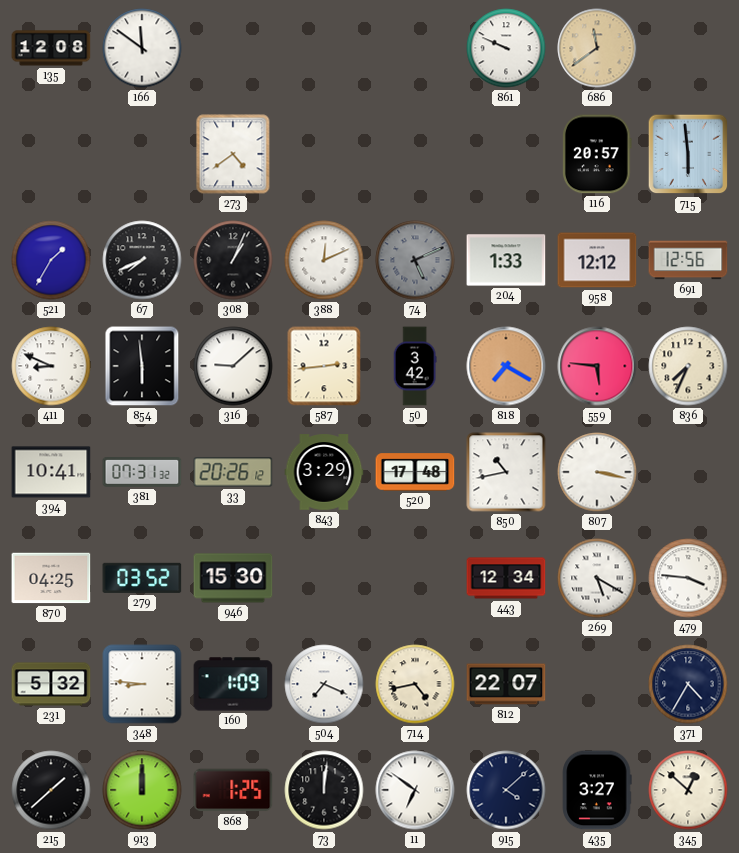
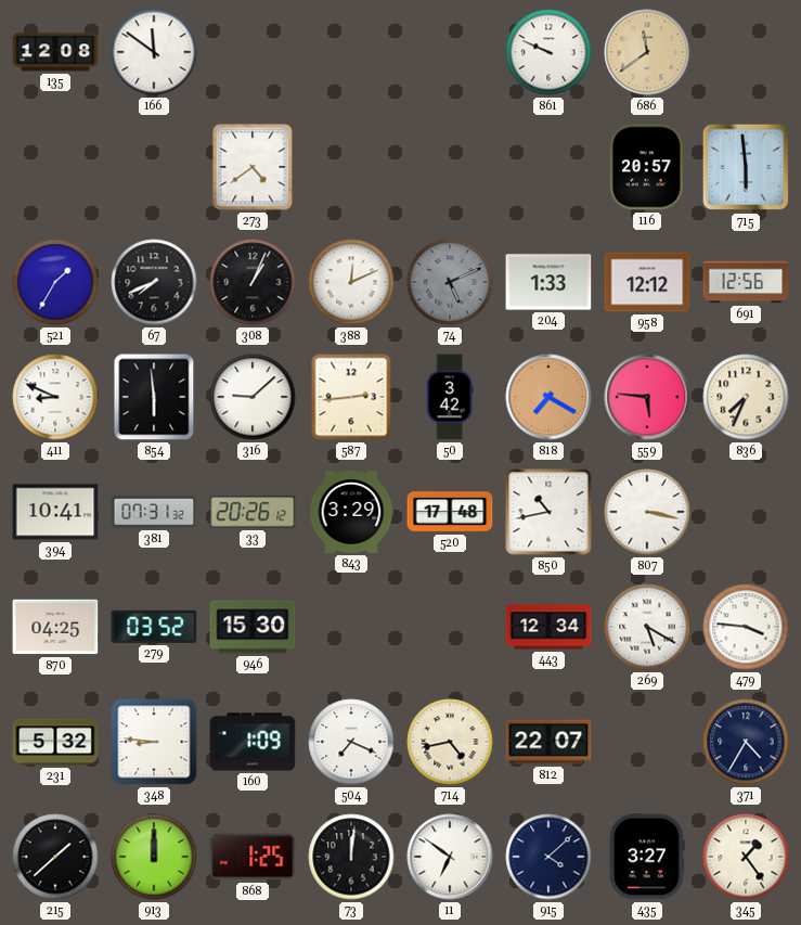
345: 12:52 -> 1:24
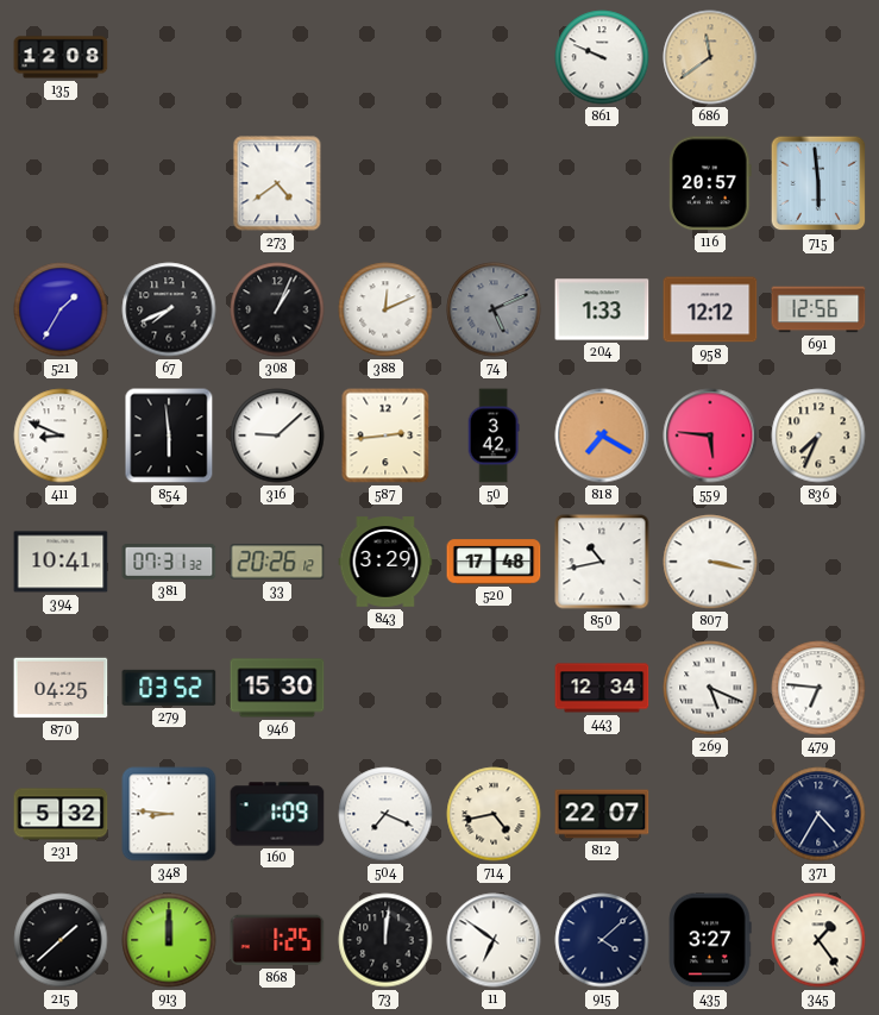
166: 11:51 -> none
269: 5:20 -> 5:19
479: 3:46 -> 6:46
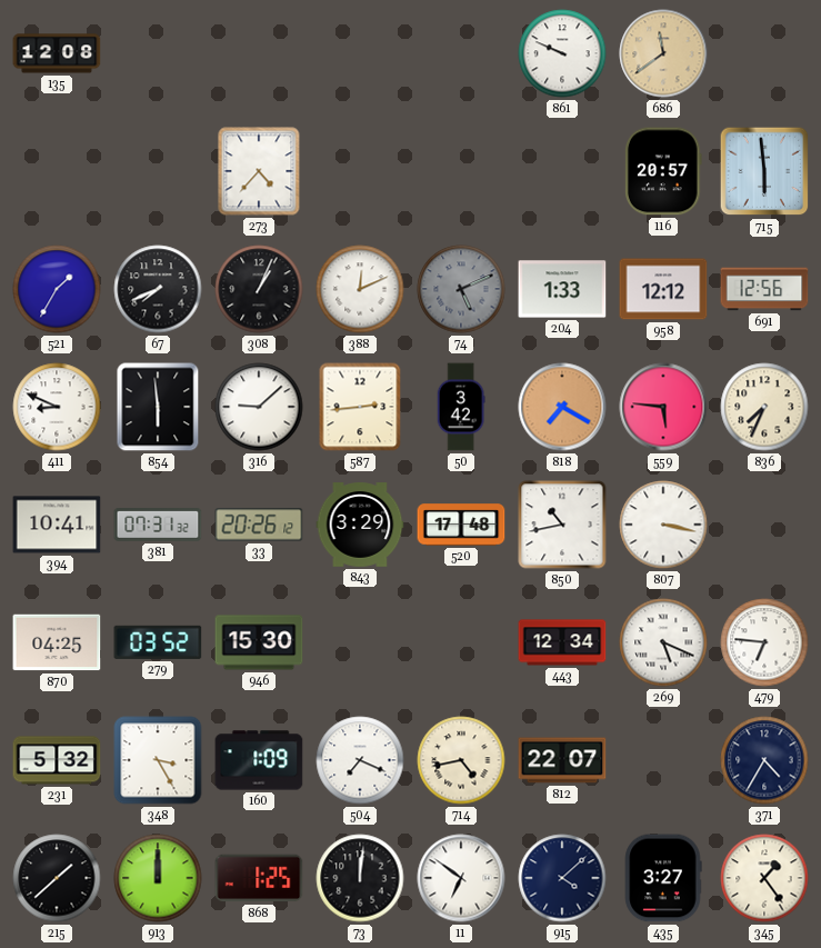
273: 4:39 -> 4:37
348: 8:46 -> 3:25
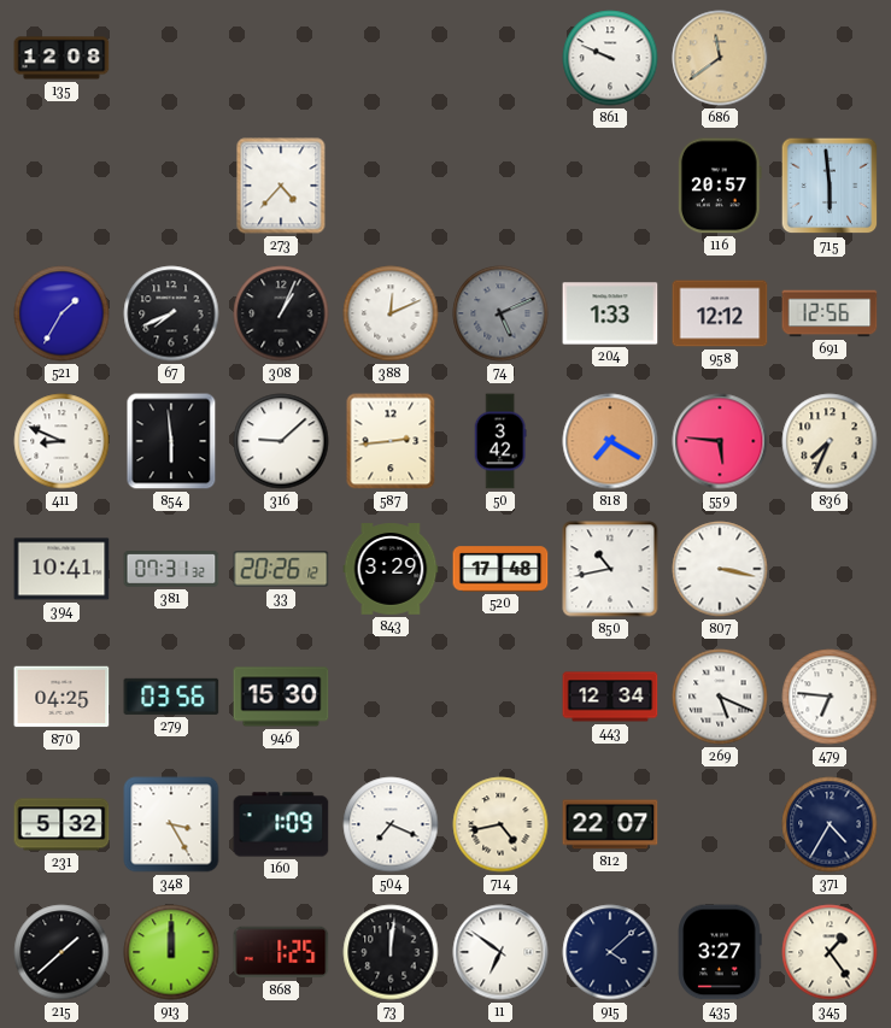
279: 03:52 -> 03:56
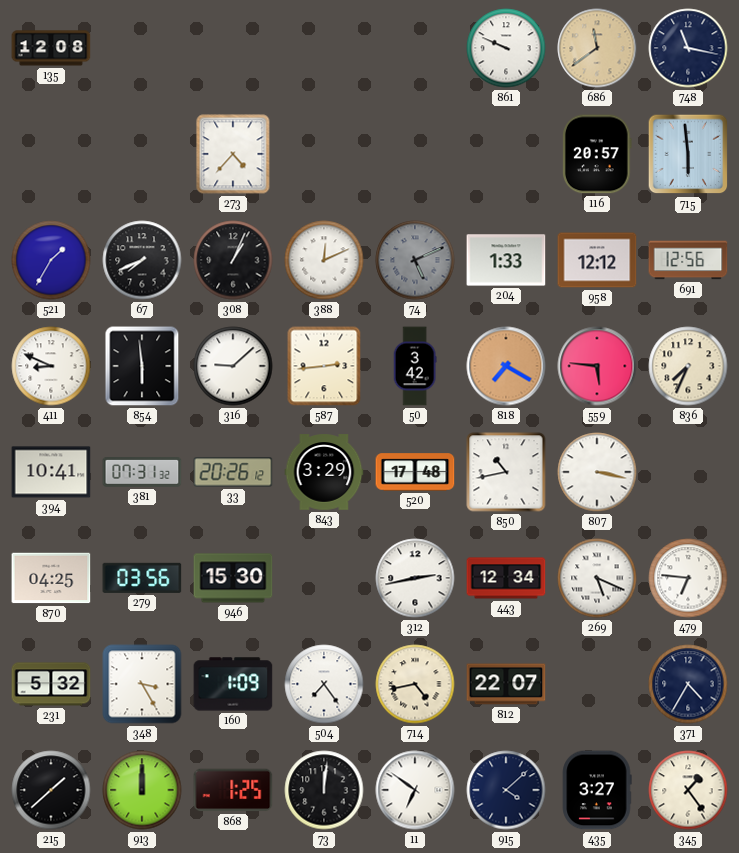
748: none -> 11:17
312: none -> 2:43
504: 7:19 -> 7:24
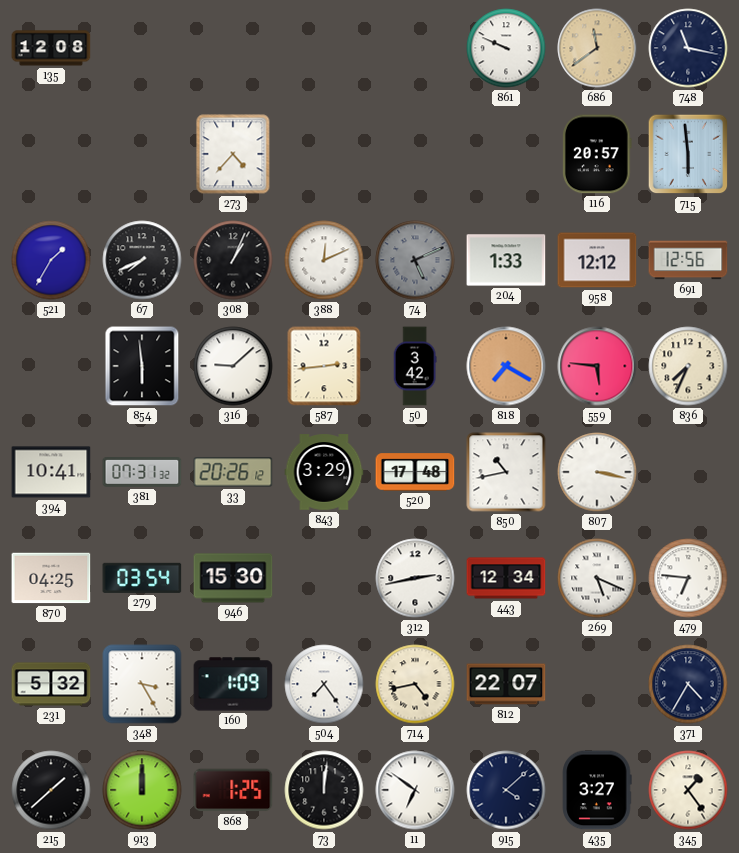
411: 8:49 -> none
279: 03:56 -> 03:54
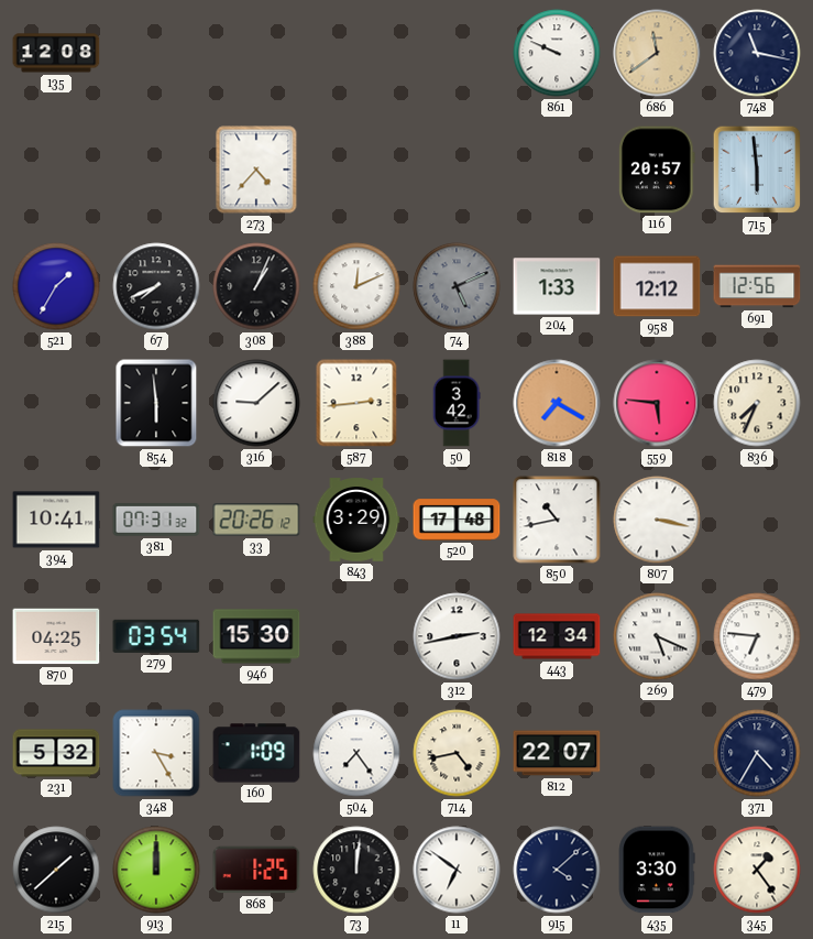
435: 3:27 -> 3:30
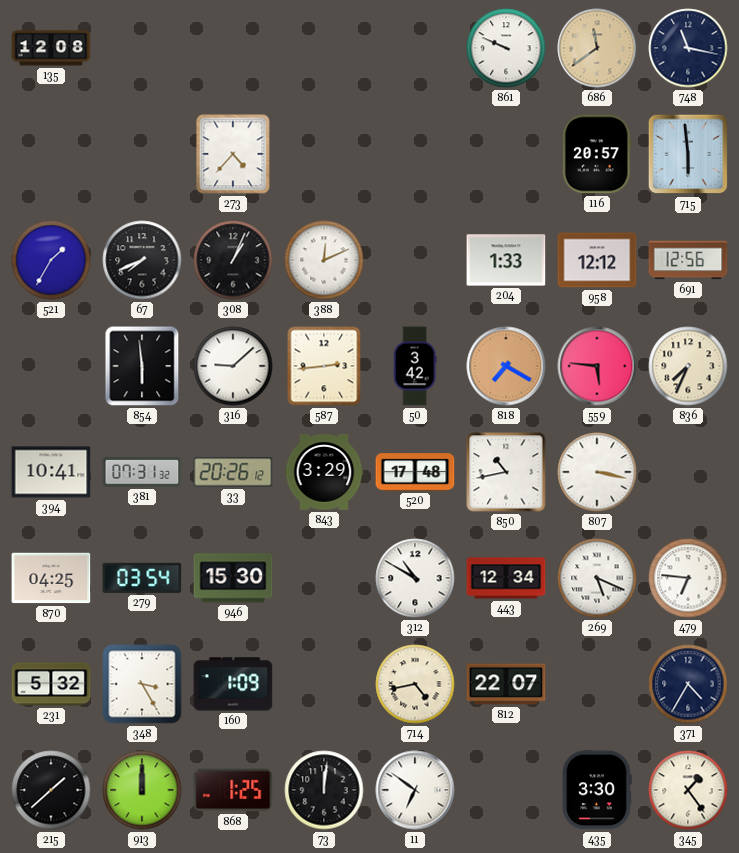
74: 5:11 -> none
312: 2:43 -> 10:50
504: 7:24 -> none
915: 4:08 -> none
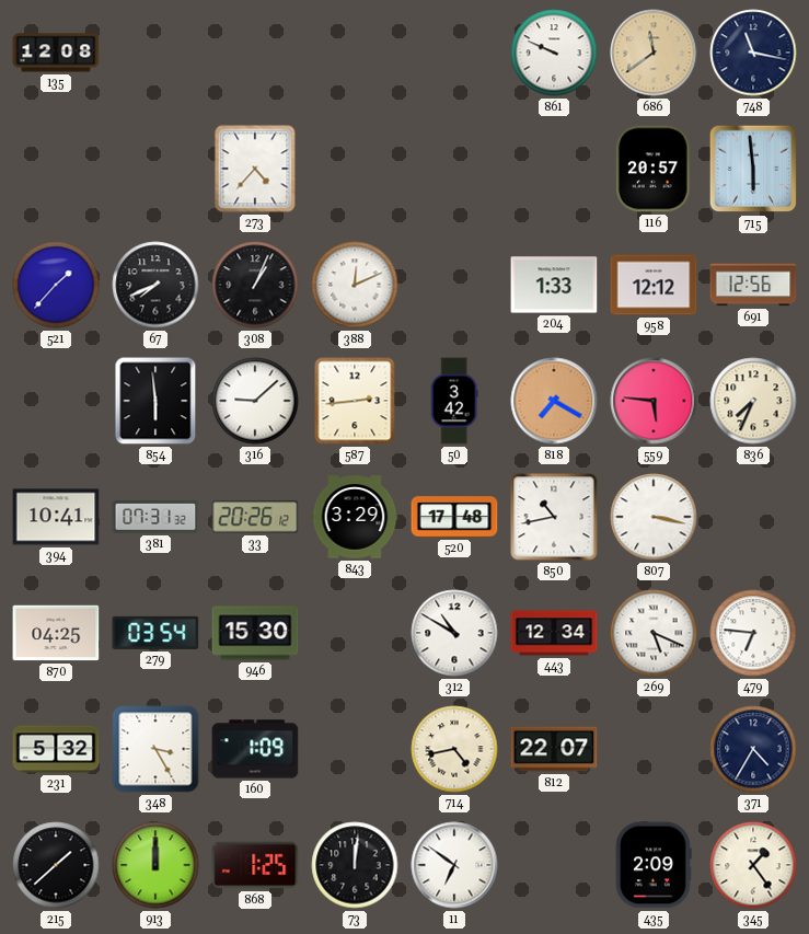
521: 1:35 -> 1:37
435: 3:30 -> 2:09
